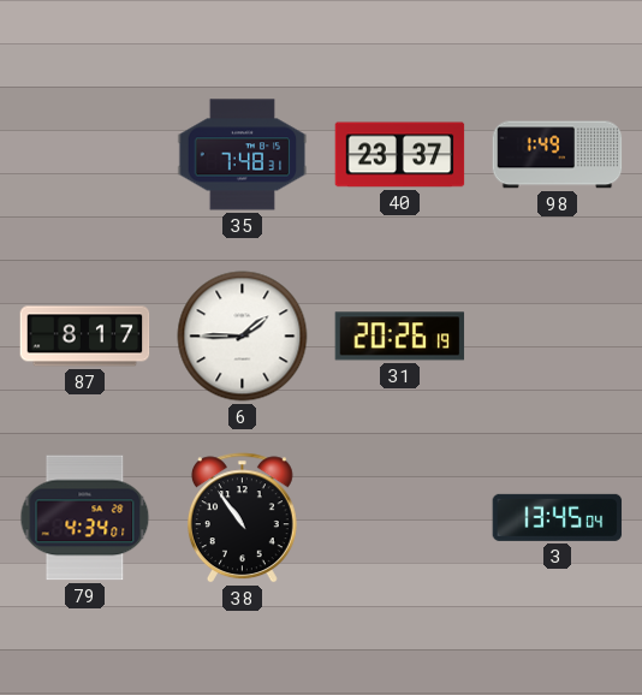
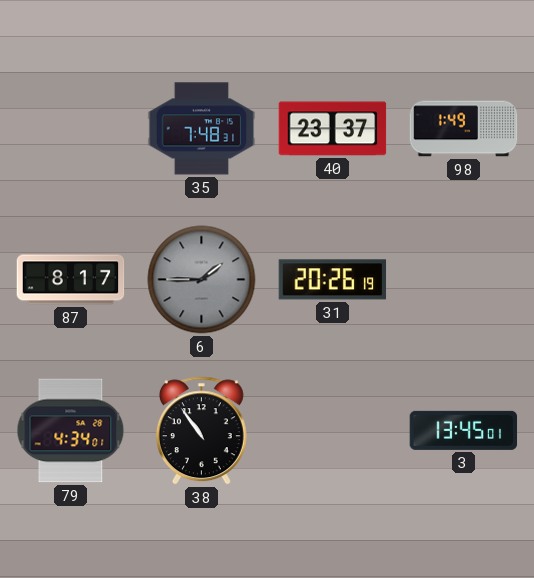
6 dial: white -> grey
3: 13:45:04 -> 13:45:01
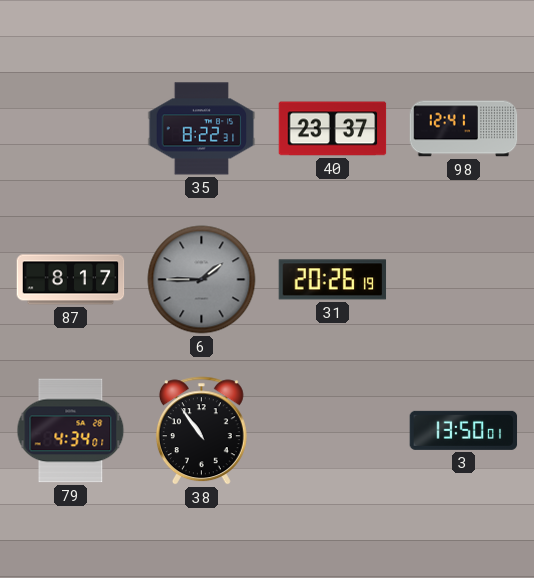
35: 7:48 -> 8:22
98: 1:49 -> 12:41
3: 13:45 -> 13:50
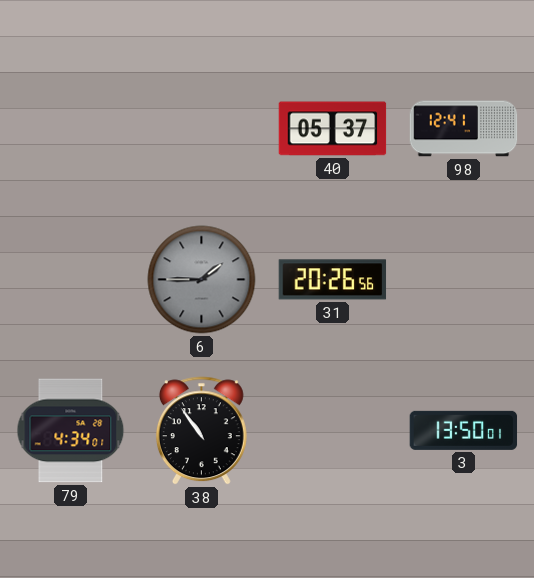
35: 8:22 -> none
40: 23:37 -> 05:37
87: 8:17 -> none
31: 20:26:19 -> 20:26:56
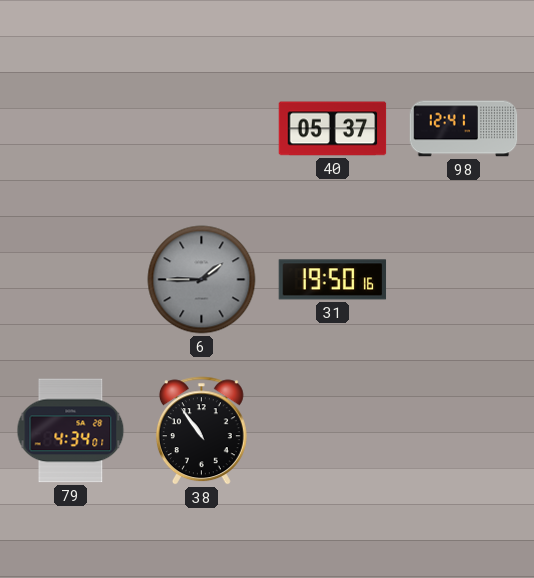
31: 20:26 -> 19:50
3: 13:50 -> none
